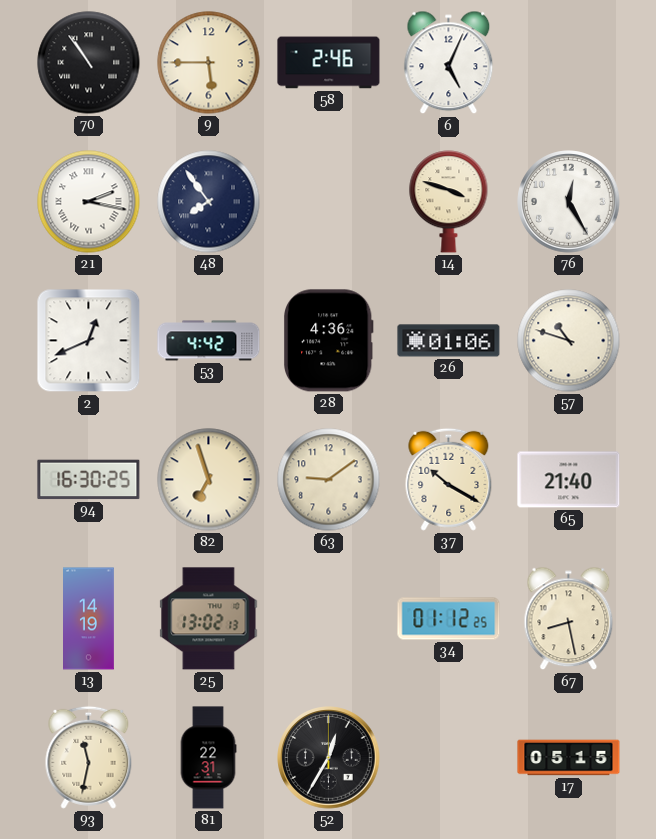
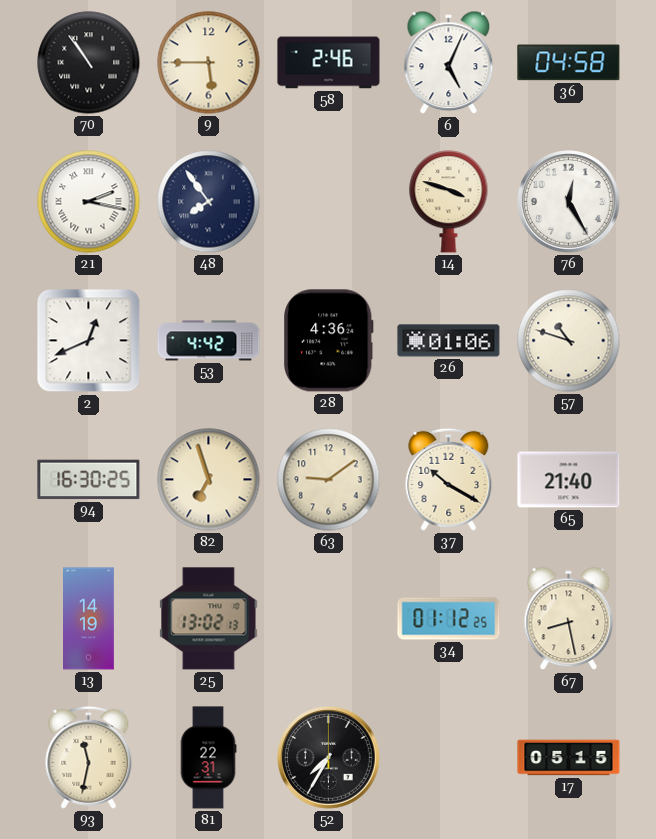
36: none -> 04:58
52: 12:35 -> 7:35
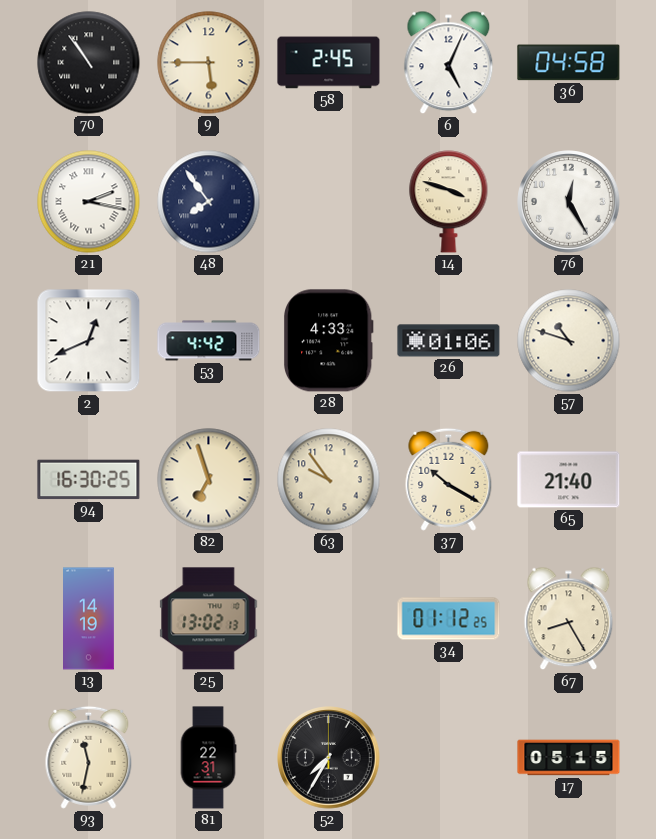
58: 2:46 -> 2:45
28: 4:36 -> 4:33
63: 9:09 -> 9:54
67: 8:28 -> 8:25
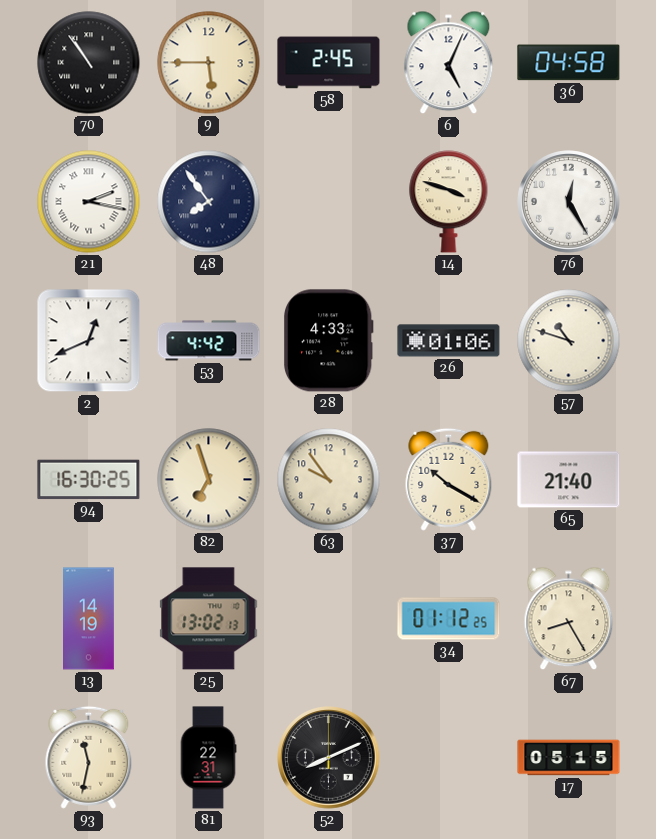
52: 7:35 -> 8:11
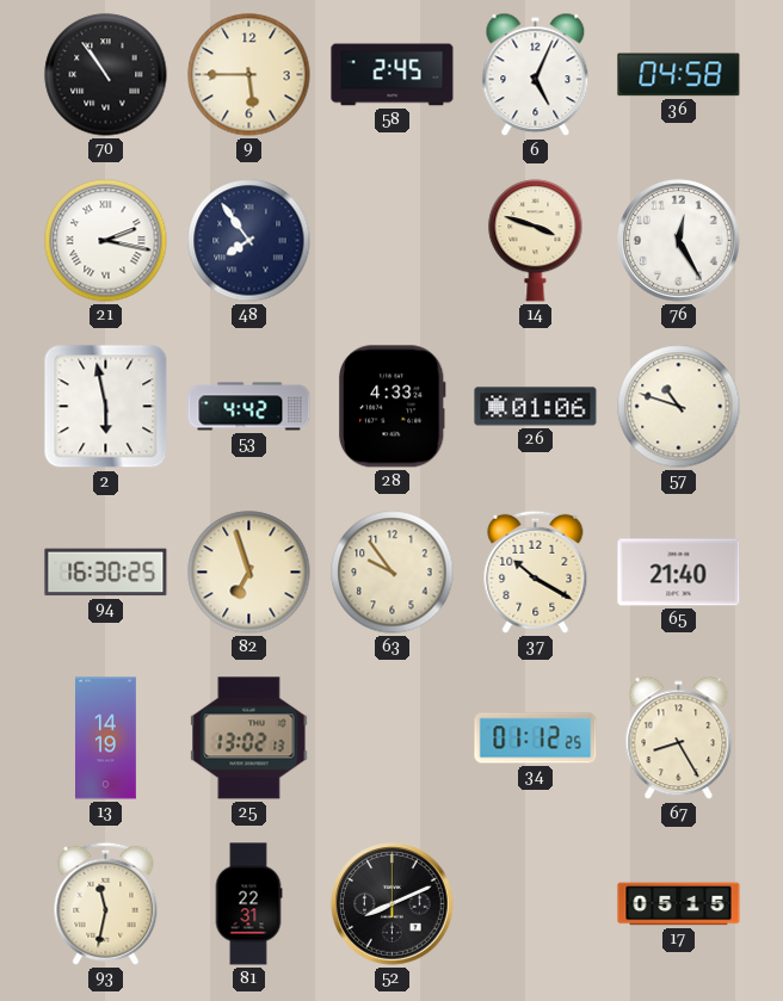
2: 12:41 -> 5:58
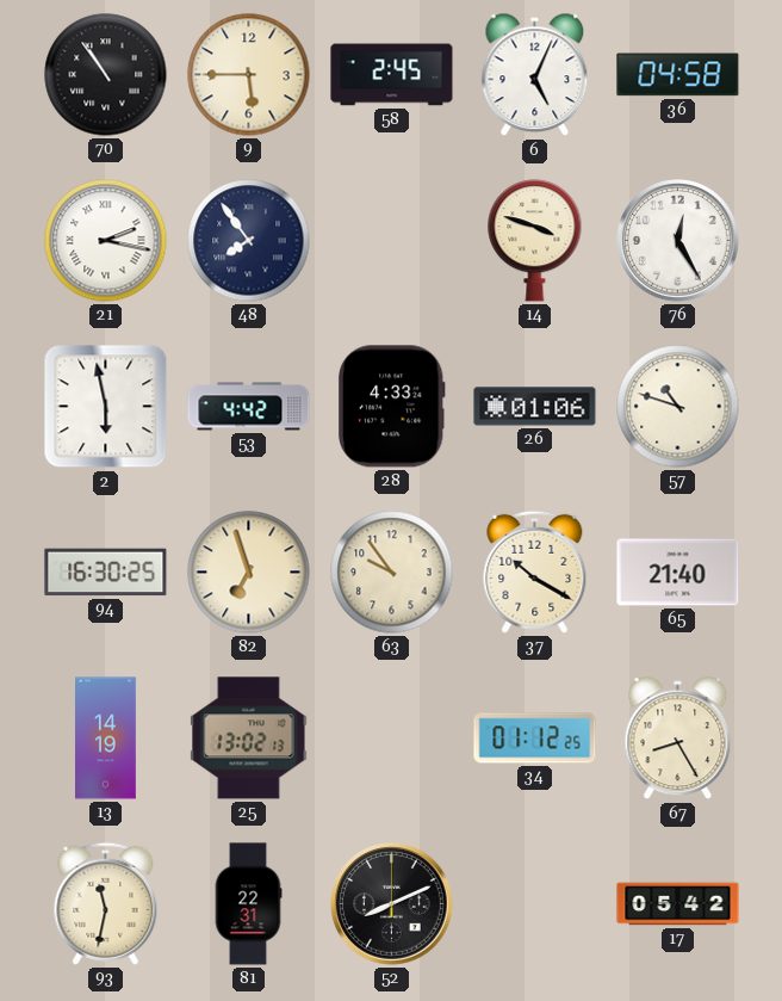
17: 05:15 -> 05:42
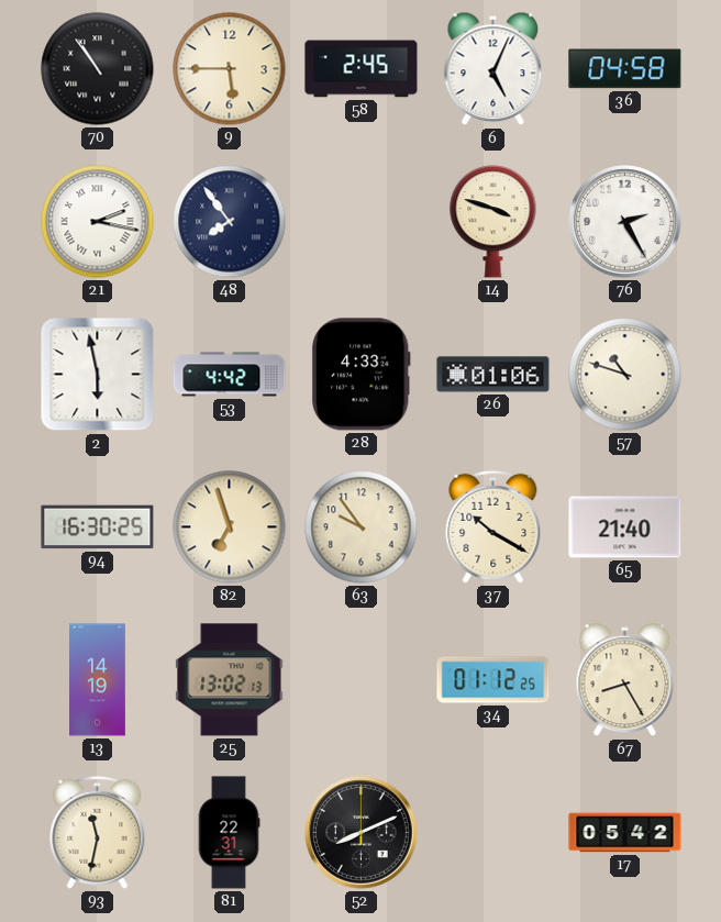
76: 12:25 -> 2:25
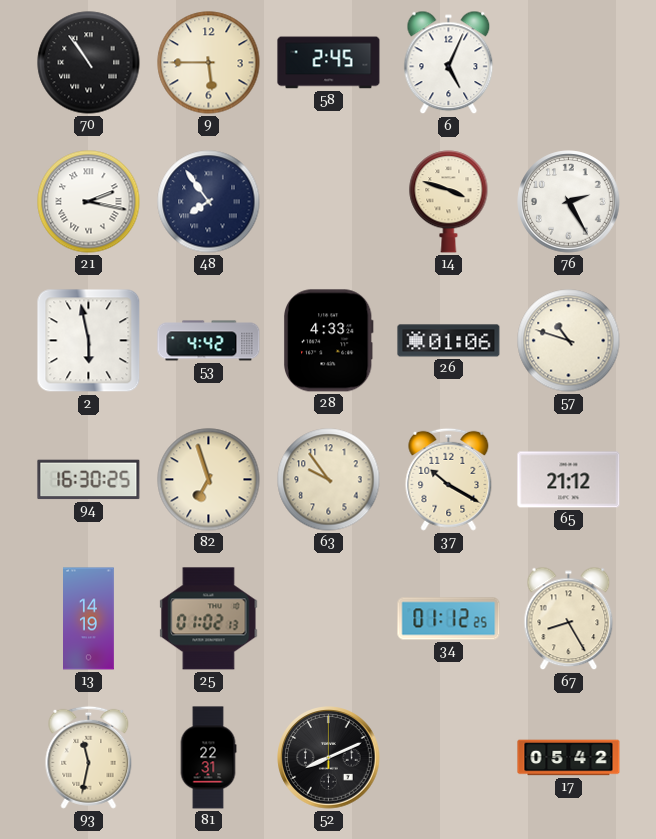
36: 04:58 -> none
65: 21:40 -> 21:12
25: 13:02 -> 01:02
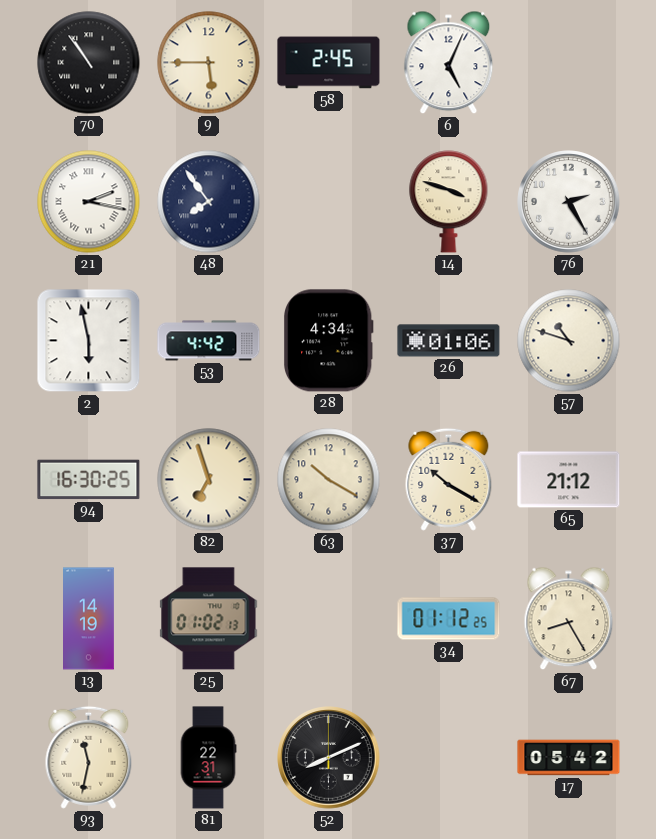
28: 4:33 -> 4:34
63: 9:54 -> 10:20
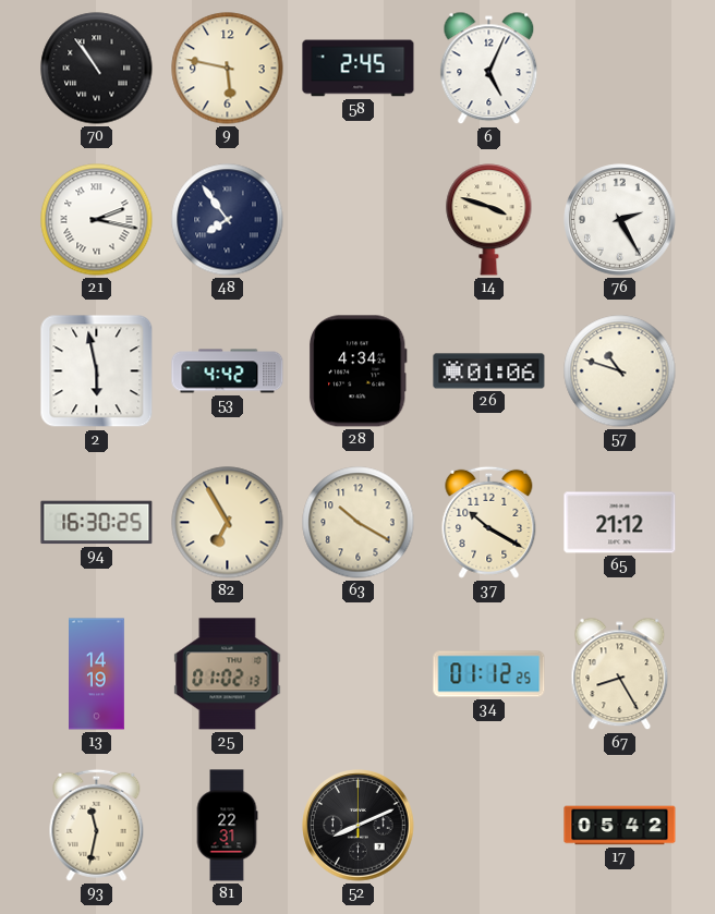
9: 5:45 -> 5:47
82: 6:57 -> 6:55
